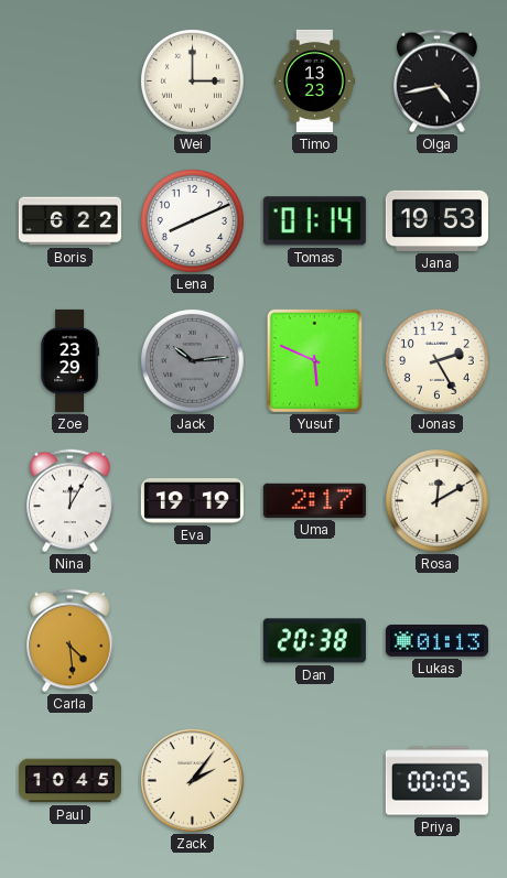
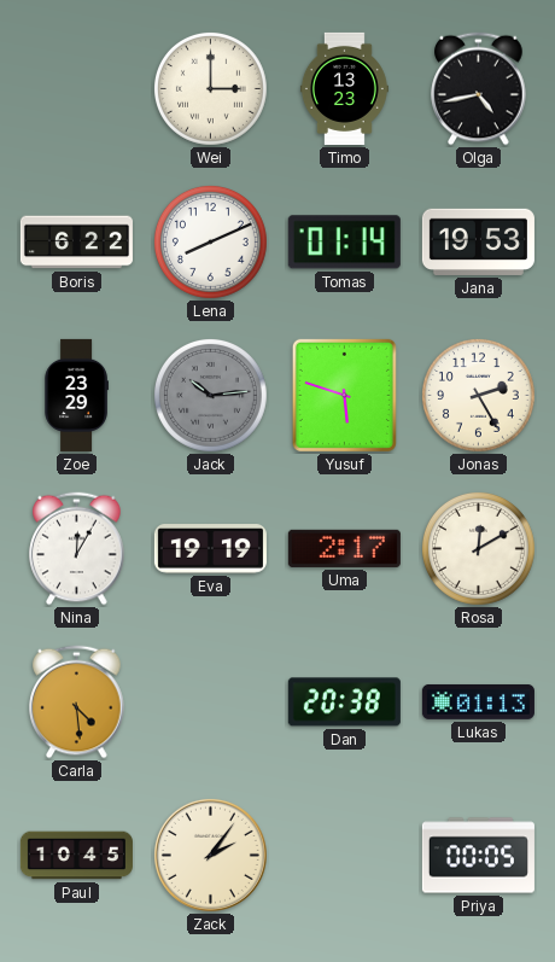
Yusuf: 5:49 -> 5:48
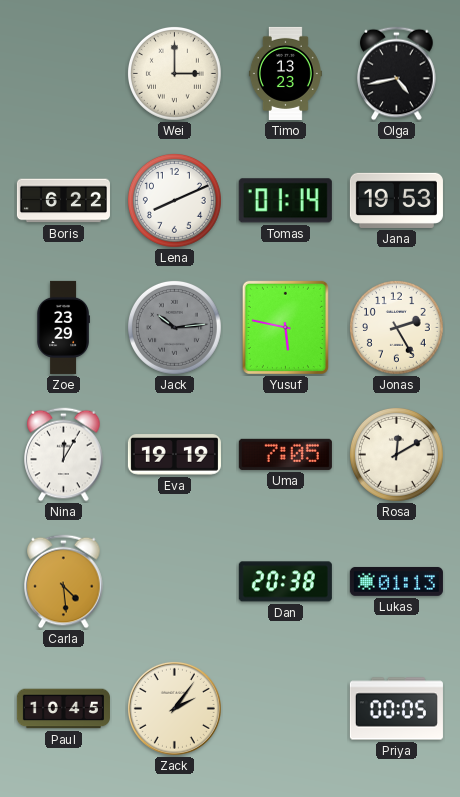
Yusuf: 5:48 -> 5:47
Uma: 2:17 -> 7:05
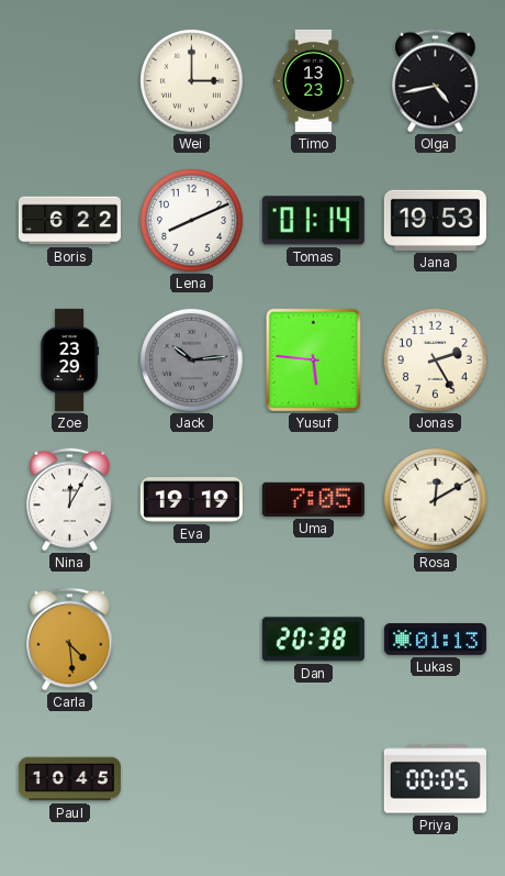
Yusuf: 5:47 -> 5:46
Zack: 2:06 -> none
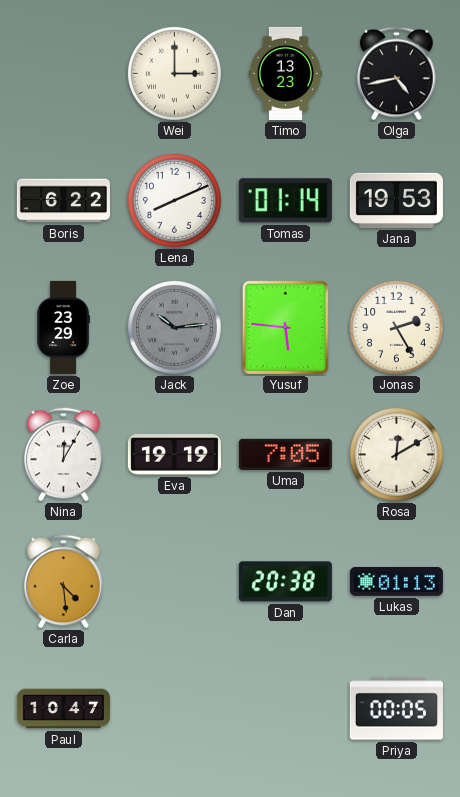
Paul: 10:45 -> 10:47
